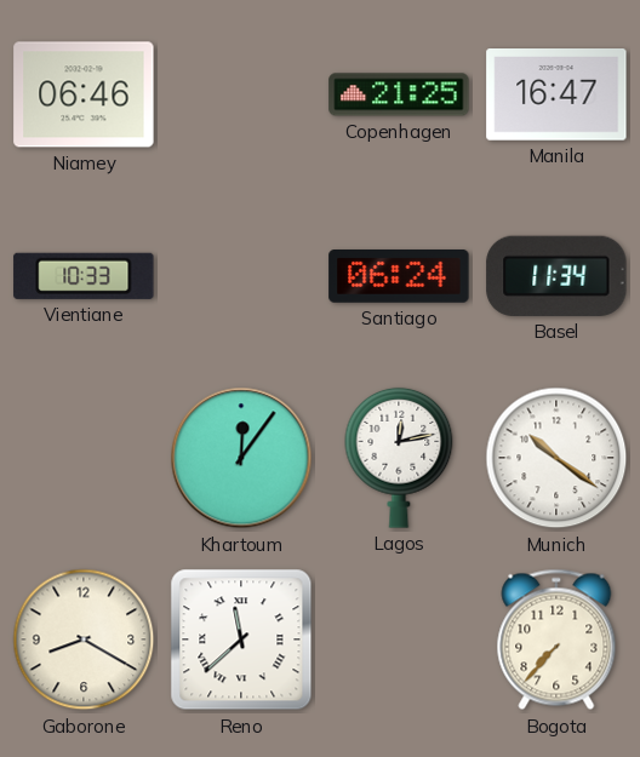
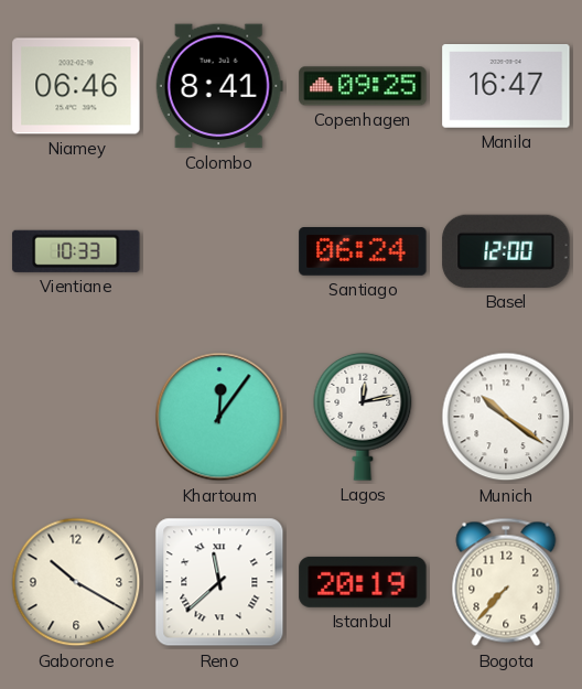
Colombo: none -> 8:41
Copenhagen: 21:25 -> 09:25
Basel: 11:34 -> 12:00
Gaborone: 8:20 -> 10:20
Istanbul: none -> 20:19
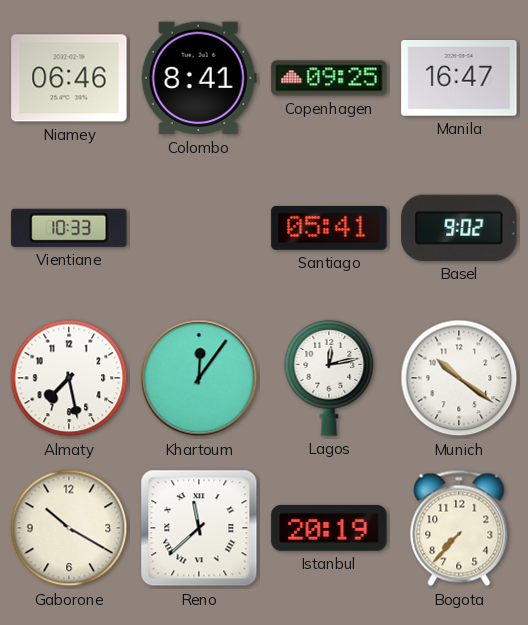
Santiago: 06:24 -> 05:41
Basel: 12:00 -> 9:02
Almaty: none -> 7:28
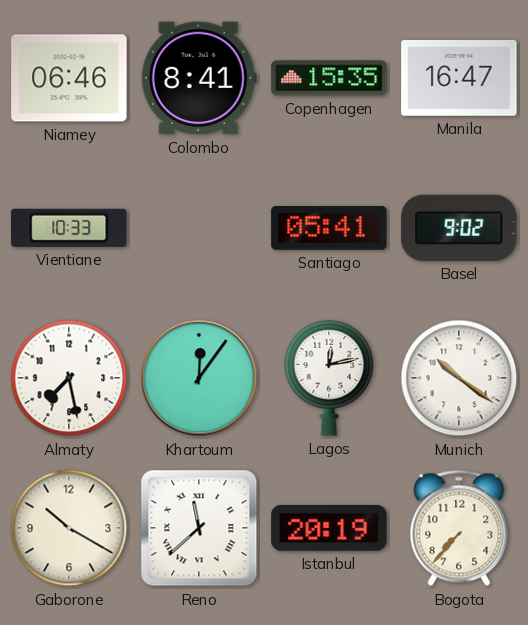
Copenhagen: 09:25 -> 15:35
